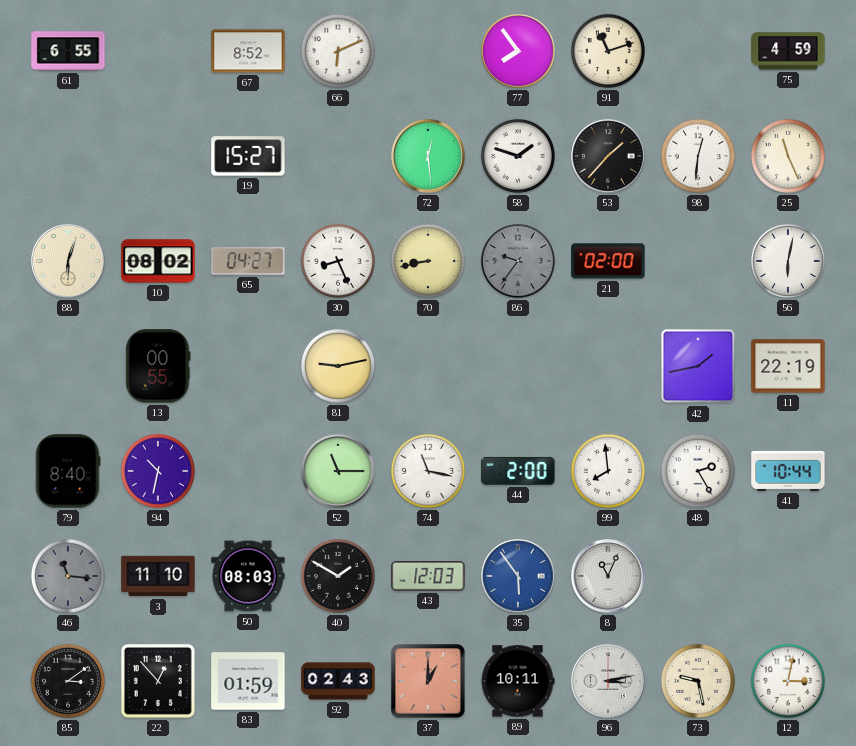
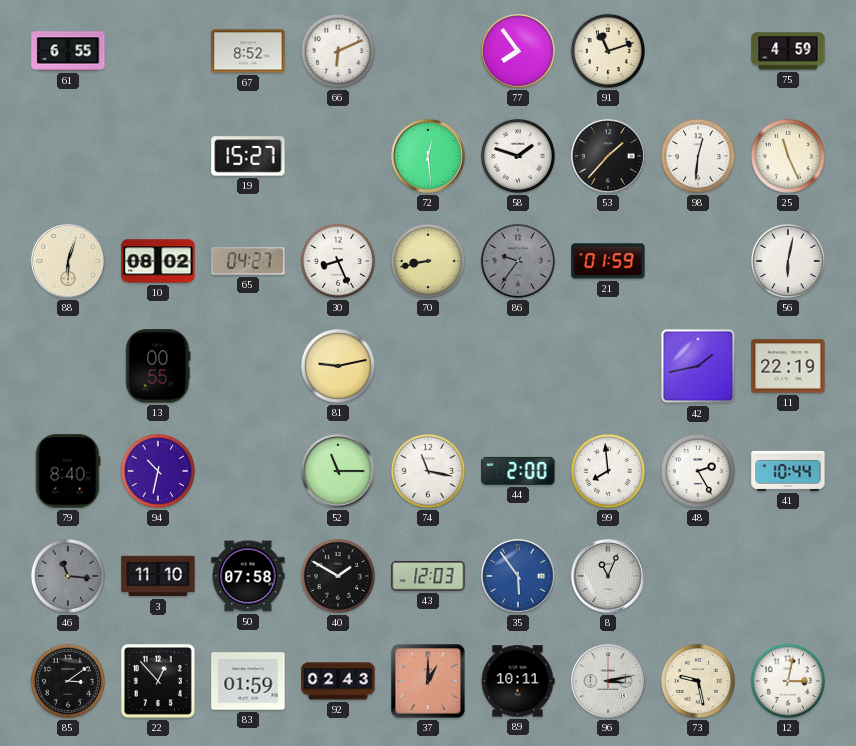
21: 02:00 -> 01:59
50: 08:03 -> 07:58
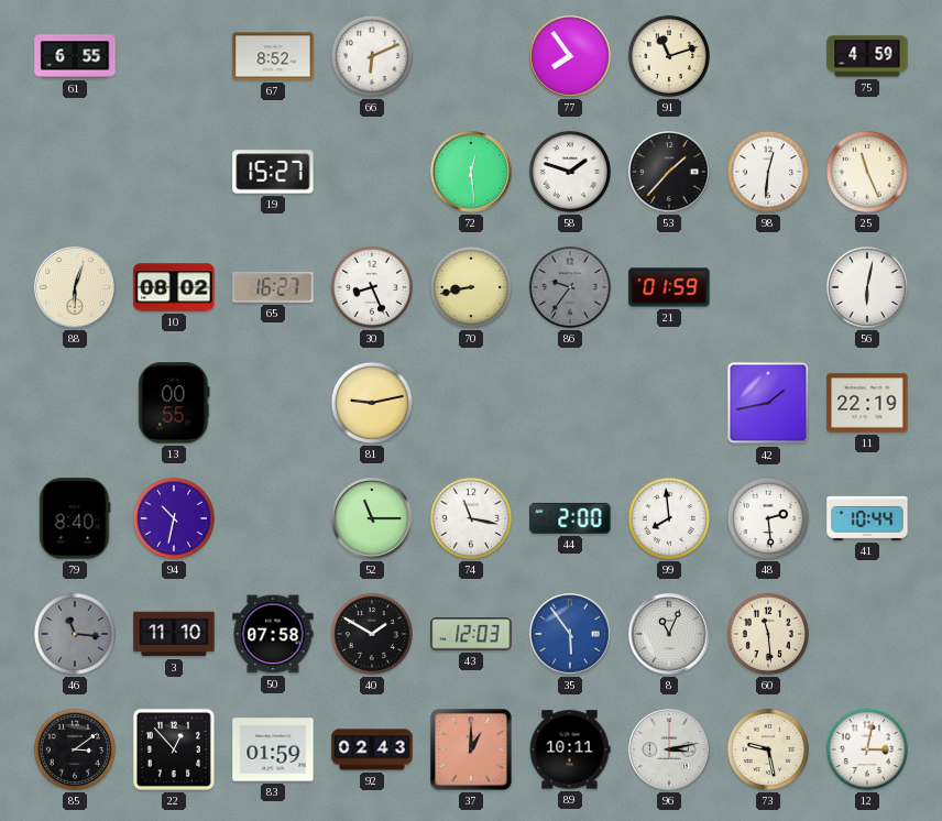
65: 04:27 -> 16:27
48: 2:25 -> 2:29
60: none -> 11:29
